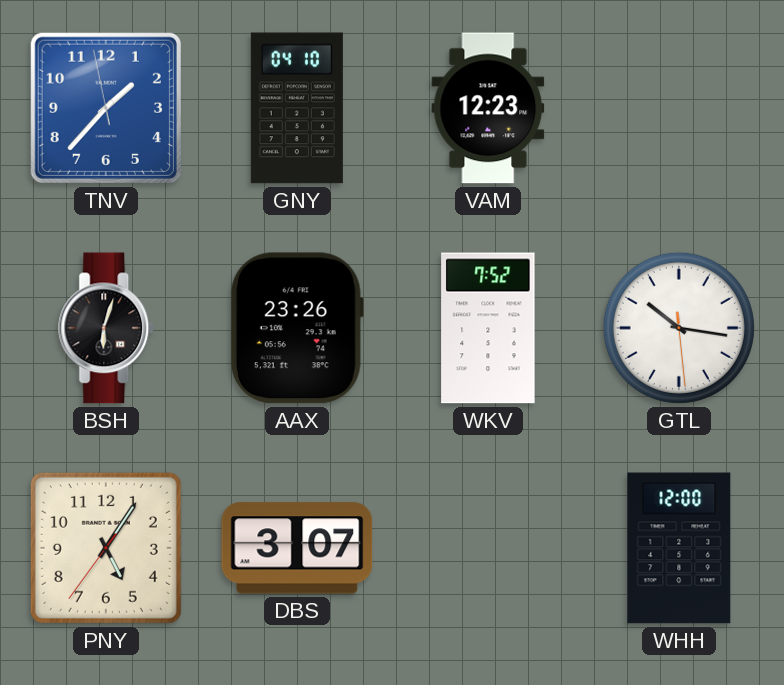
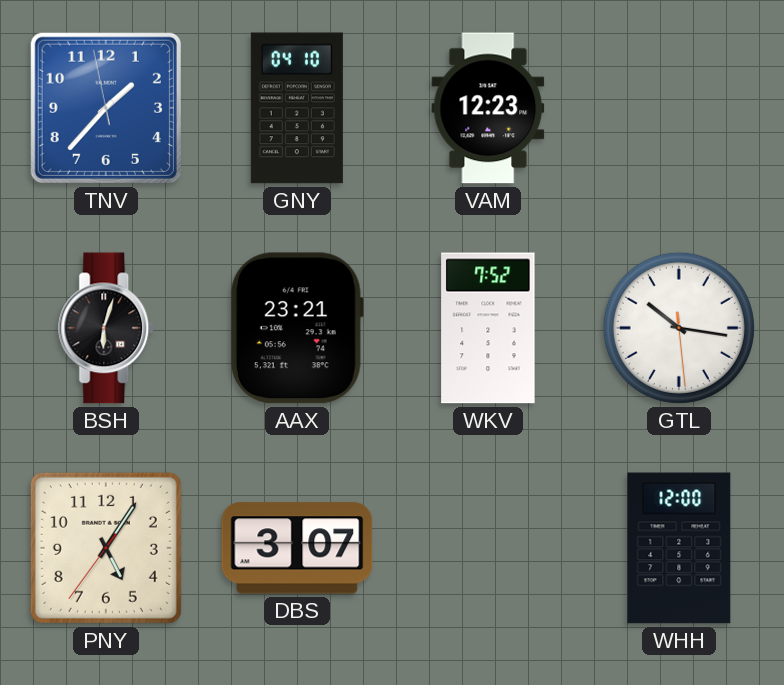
AAX: 23:26 -> 23:21
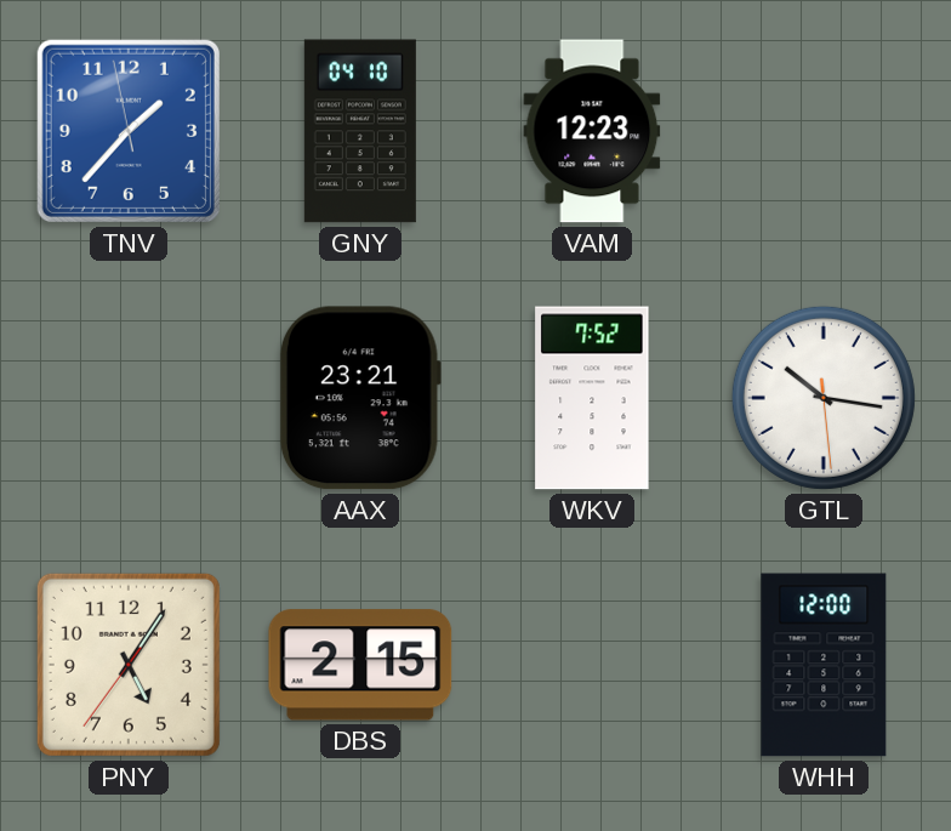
BSH: 6:03 -> none
DBS: 3:07 -> 2:15
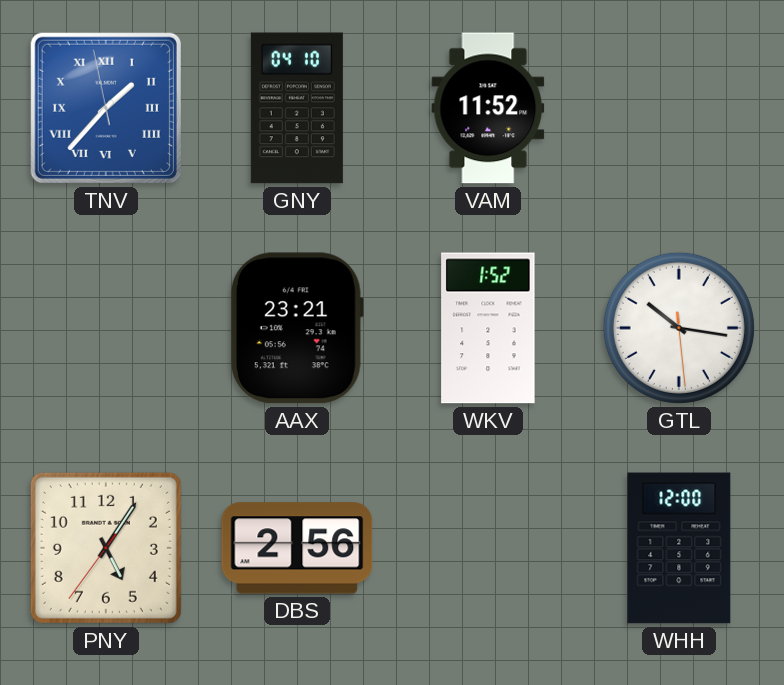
TNV numerals: Arabic -> Roman
VAM: 12:23 -> 11:52
WKV: 7:52 -> 1:52
DBS: 2:15 -> 2:56
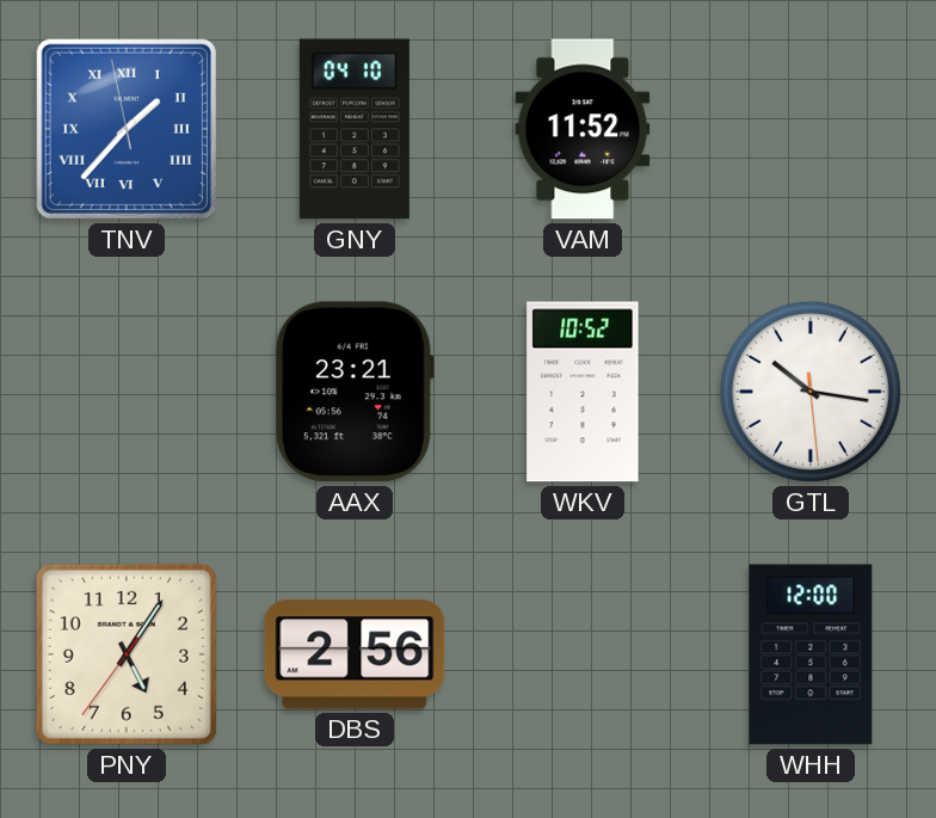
WKV: 1:52 -> 10:52
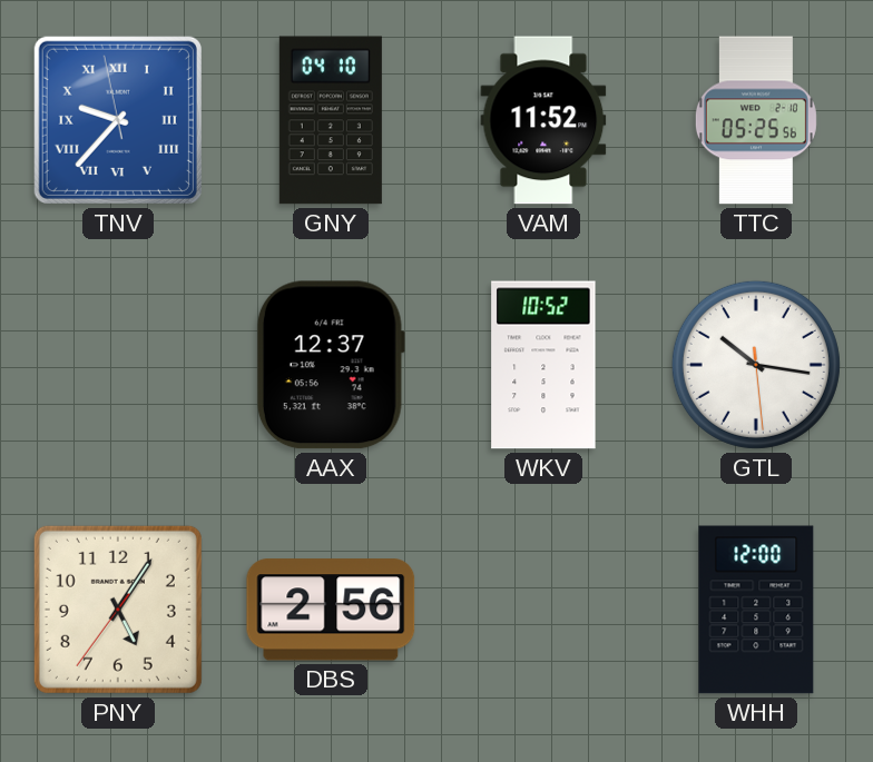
TNV: 1:36 -> 9:36
TTC: none -> 05:25
AAX: 23:21 -> 12:37
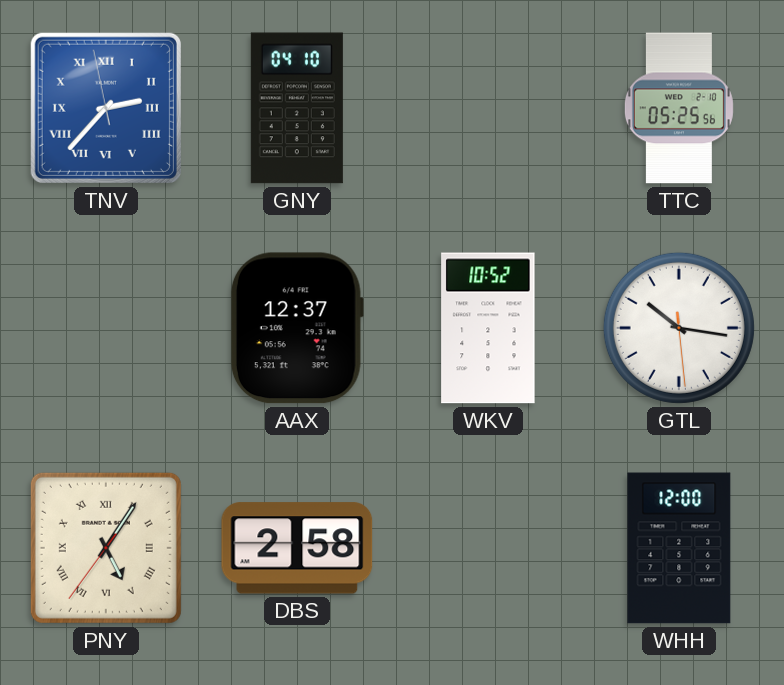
TNV: 9:36 -> 2:36
VAM: 11:52 -> none
PNY numerals: Arabic -> Roman
DBS: 2:56 -> 2:58
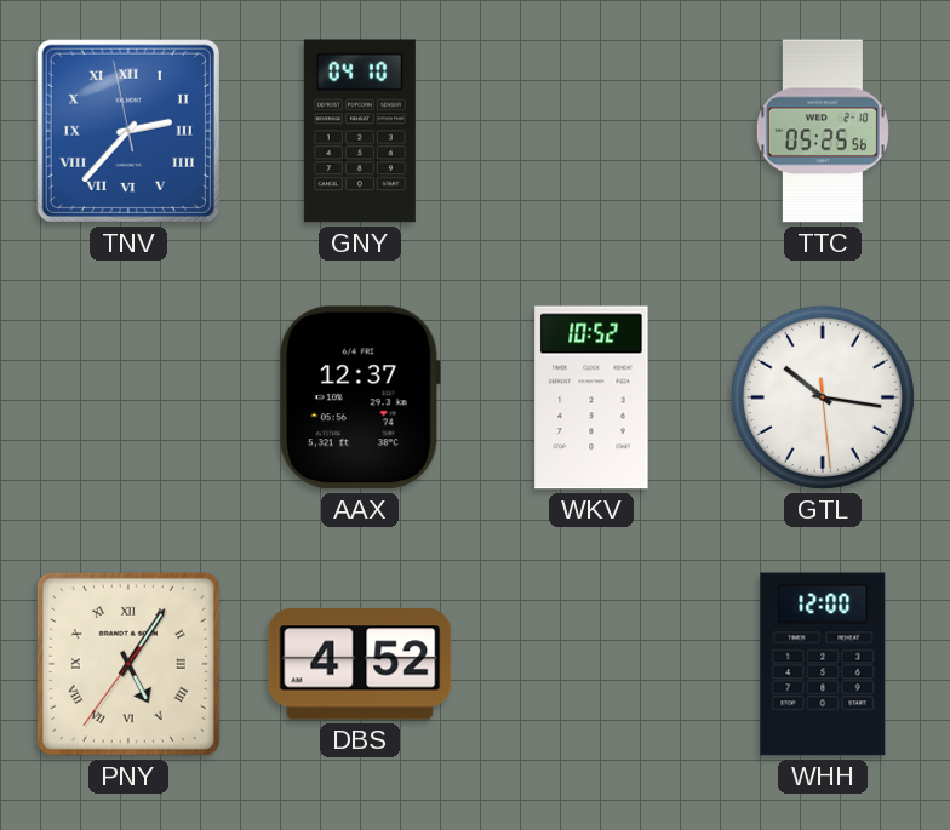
DBS: 2:58 -> 4:52
